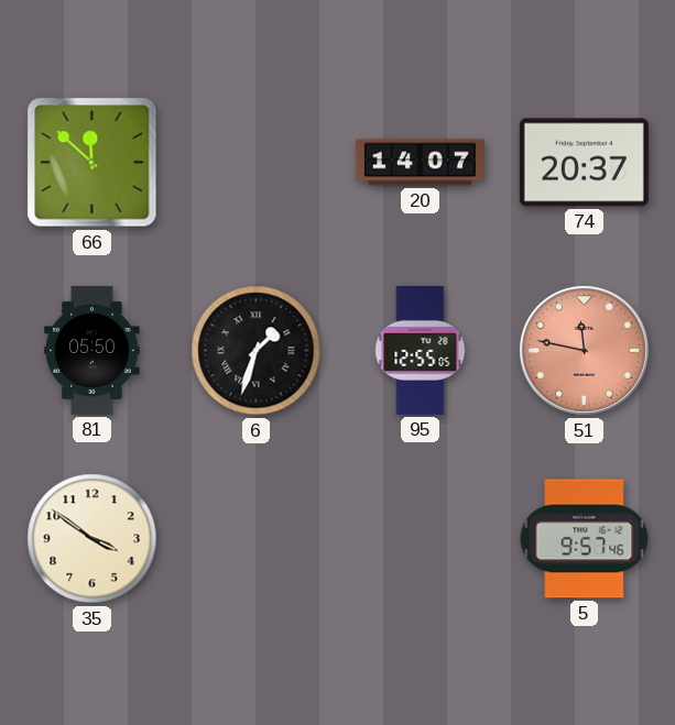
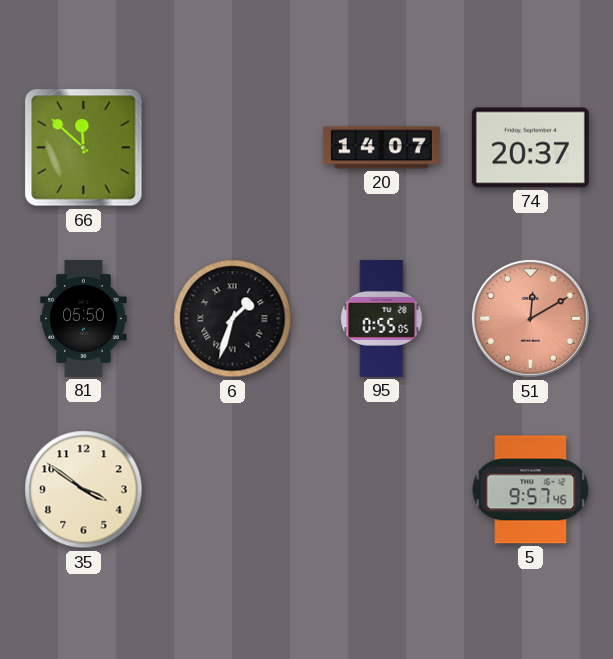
95: 12:55 -> 0:55
51: 11:47 -> 12:10
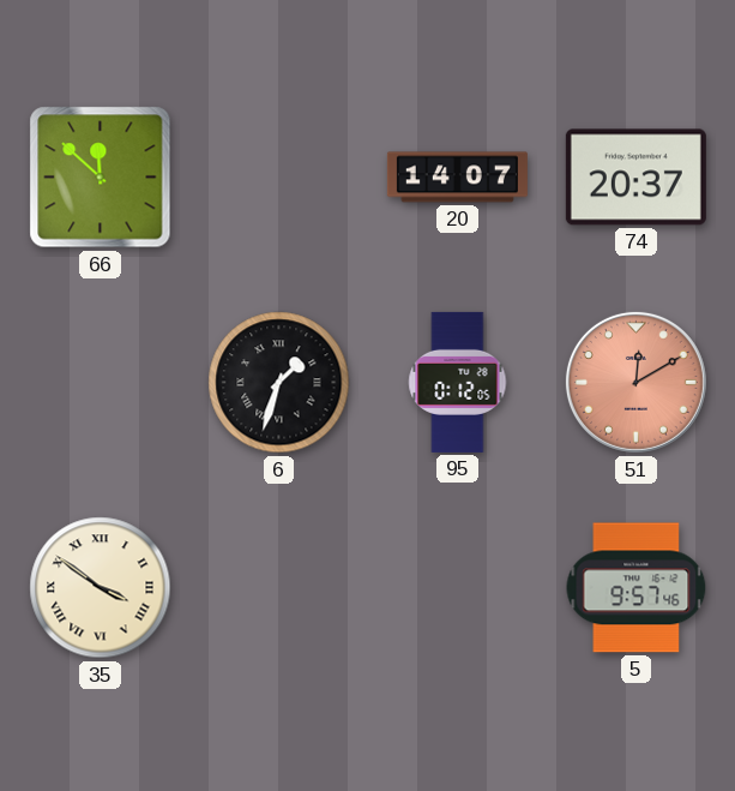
81: 05:50 -> none
95: 0:55 -> 0:12
35 numerals: Arabic -> Roman
